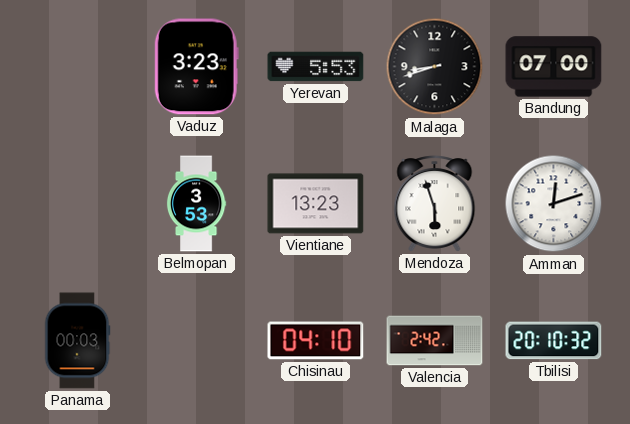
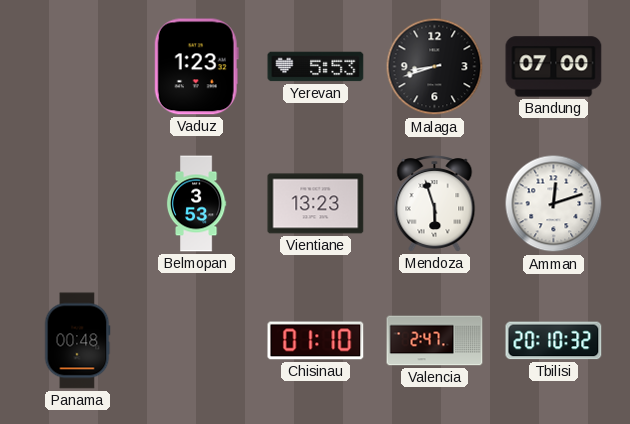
Vaduz: 3:23 -> 1:23
Panama: 00:03 -> 00:48
Chisinau: 04:10 -> 01:10
Valencia: 2:42 -> 2:47
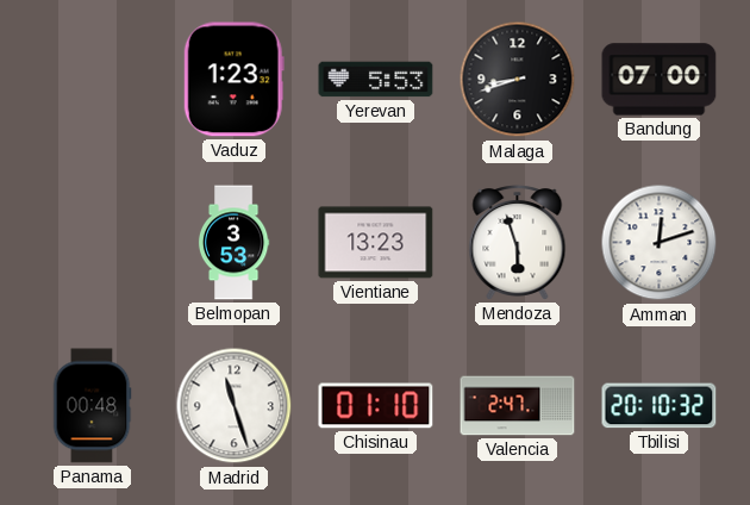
Madrid: none -> 11:27
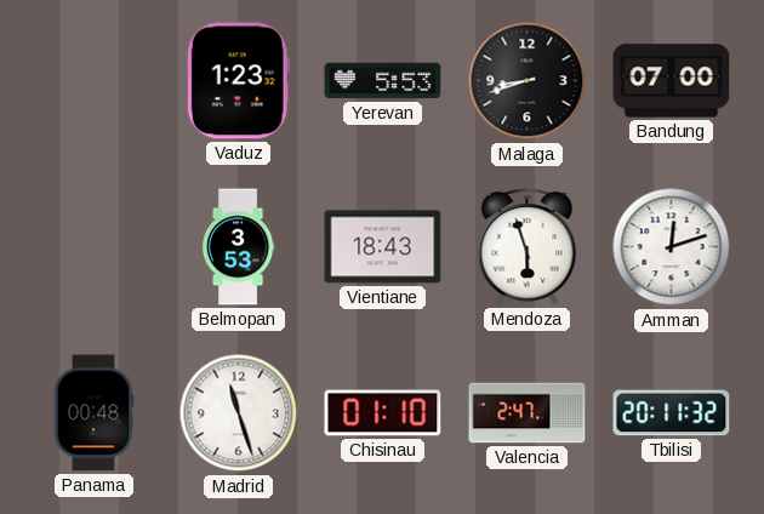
Vientiane: 13:23 -> 18:43
Tbilisi: 20:10 -> 20:11
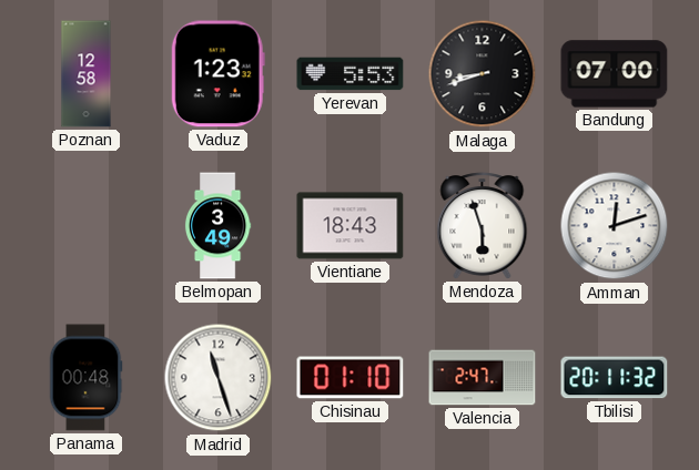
Poznan: none -> 12:58
Belmopan: 3:53 -> 3:49
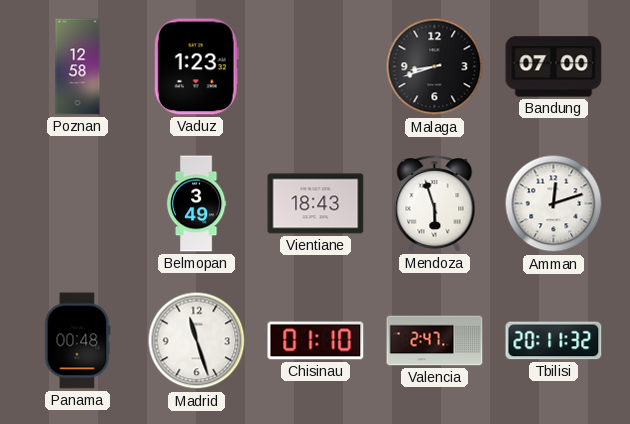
Yerevan: 5:53 -> none
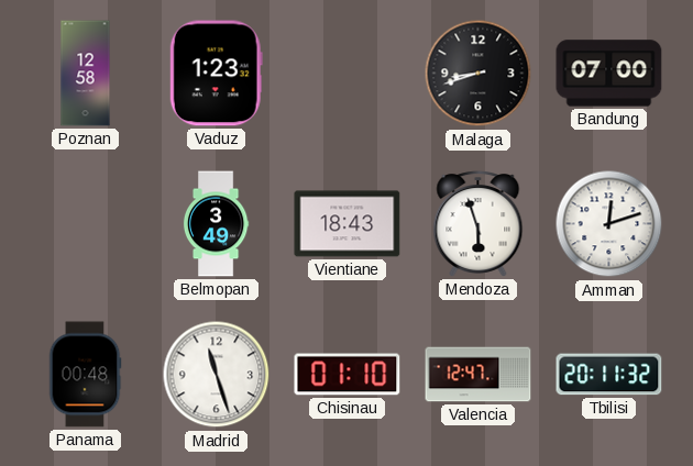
Valencia: 2:47 -> 12:47
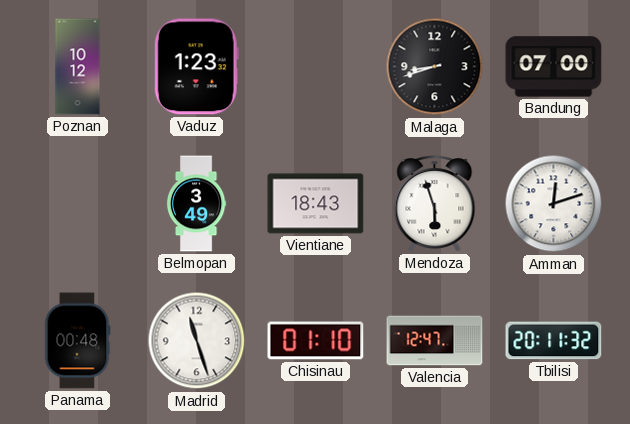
Poznan: 12:58 -> 10:12
